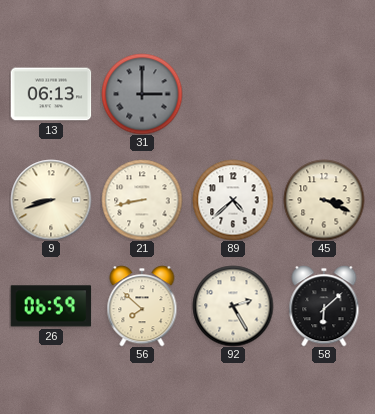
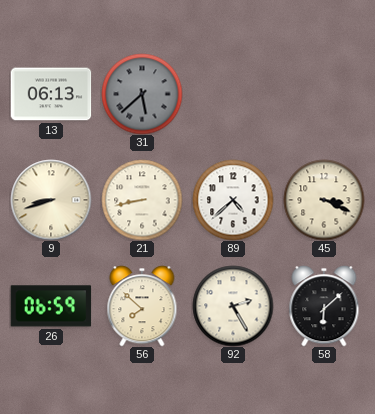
31: 3:00 -> 5:38
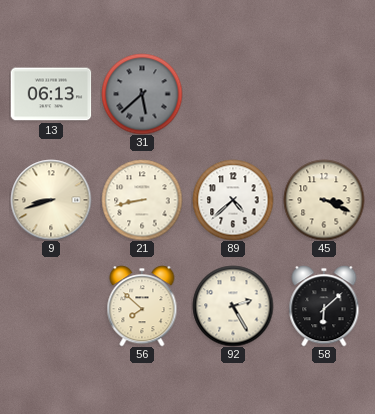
26: 06:59 -> none
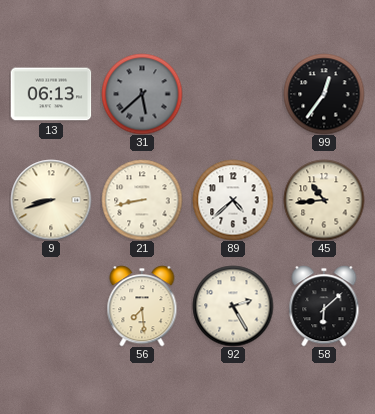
99: none -> 12:36
45: 3:19 -> 10:44
56: 7:52 -> 7:29
